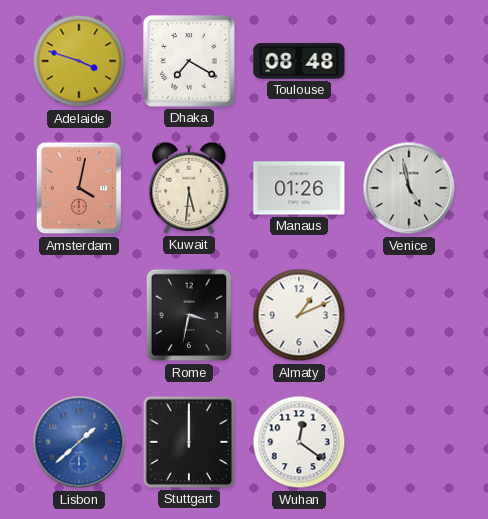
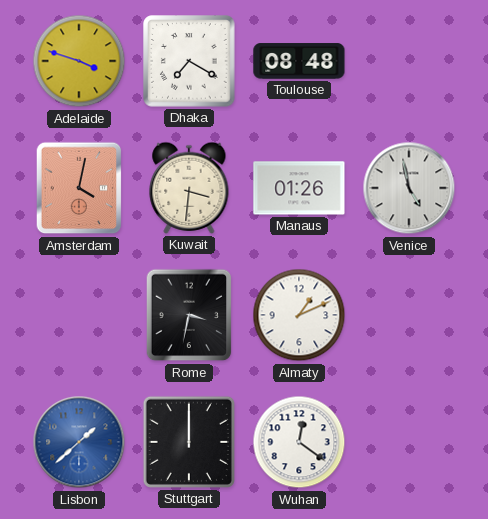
Kuwait: 5:31 -> 3:31
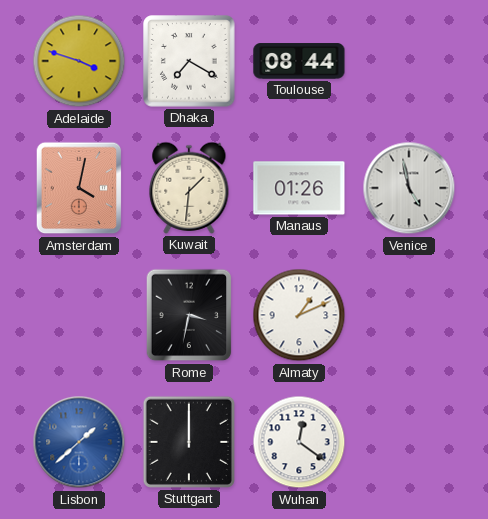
Toulouse: 08:48 -> 08:44
Kuwait: 3:31 -> 1:31
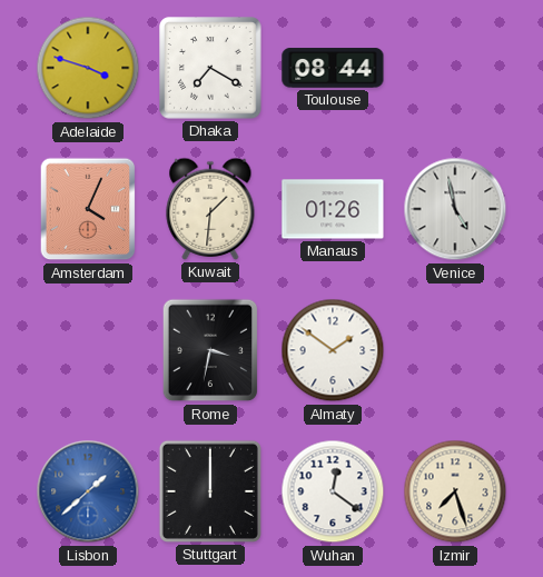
Amsterdam: 4:02 -> 4:04
Almaty: 1:11 -> 1:51
Izmir: none -> 7:27
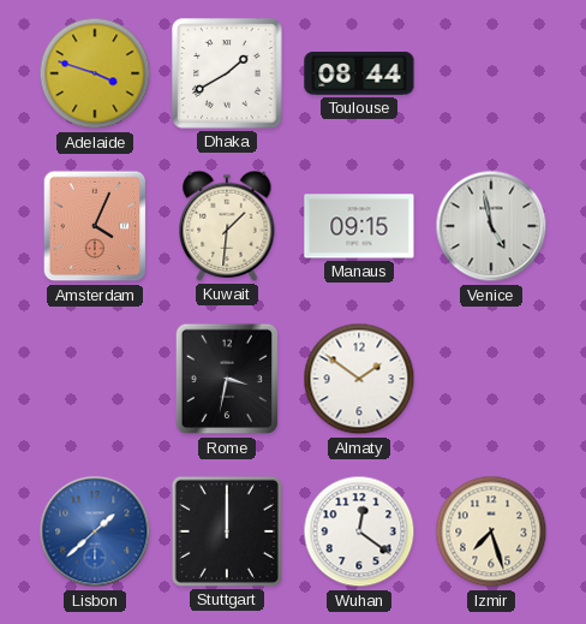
Dhaka: 7:20 -> 1:40
Manaus: 01:26 -> 09:15
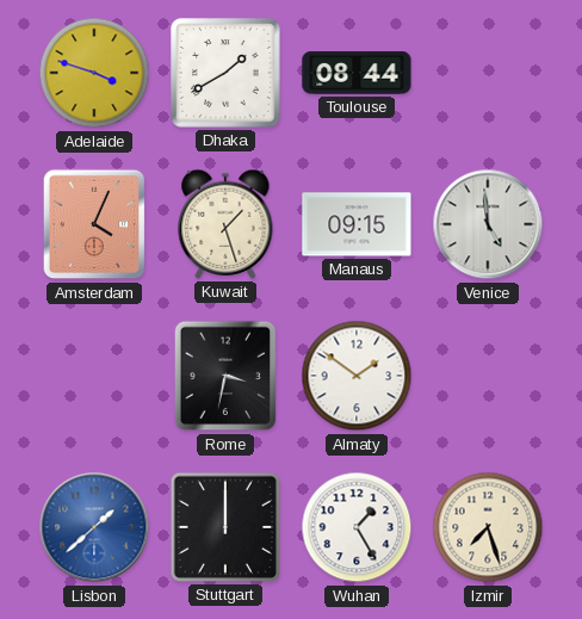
Kuwait: 1:31 -> 1:27
Venice: 4:58 -> 4:59
Wuhan: 12:21 -> 1:25
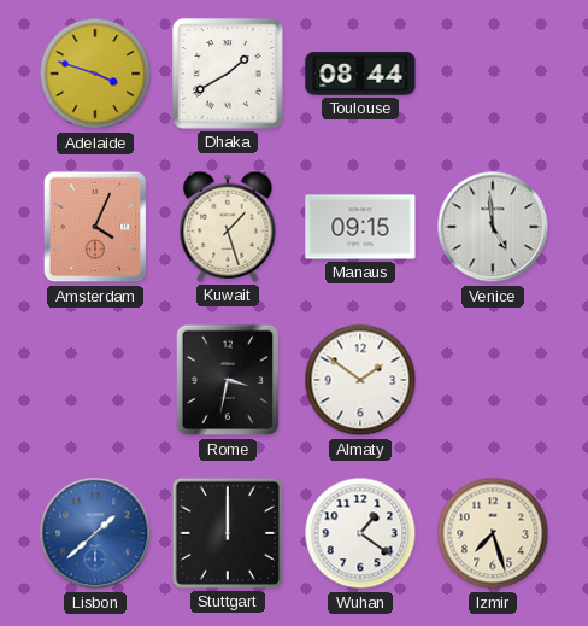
Wuhan: 1:25 -> 1:21
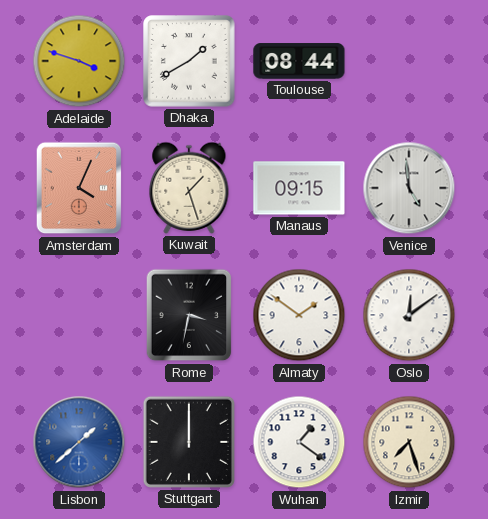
Oslo: none -> 12:09
